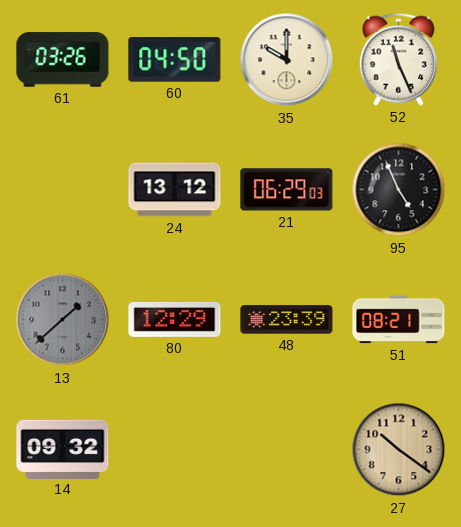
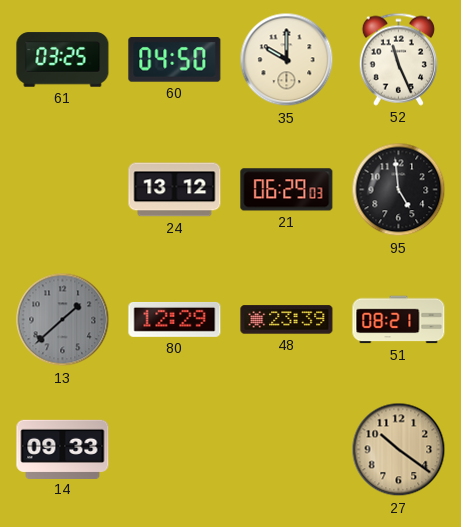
61: 03:26 -> 03:25
95: 4:56 -> 4:59
14: 09:32 -> 09:33
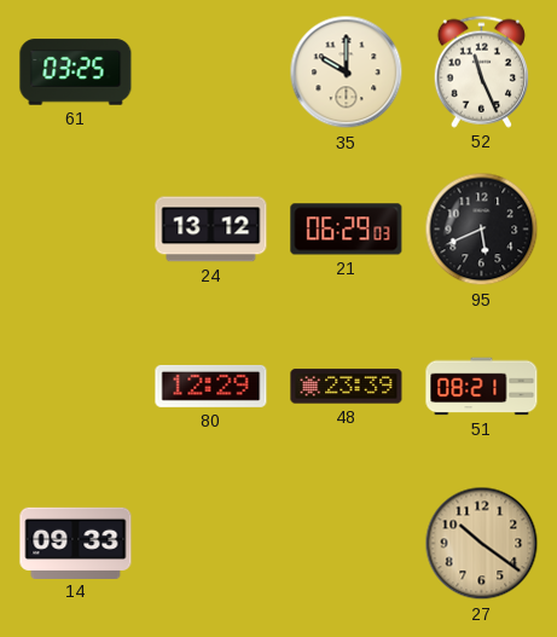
60: 04:50 -> none
95: 4:59 -> 5:41
13: 1:38 -> none
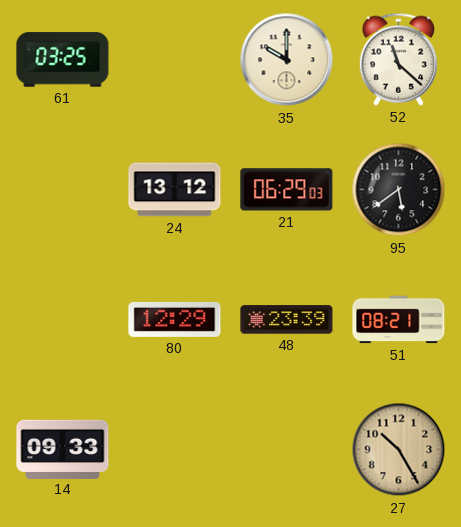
52: 11:26 -> 11:22
95: 5:41 -> 5:39
27: 10:21 -> 10:25
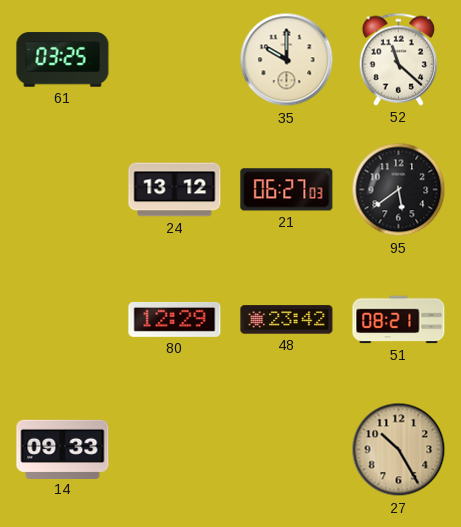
21: 06:29 -> 06:27
48: 23:39 -> 23:42
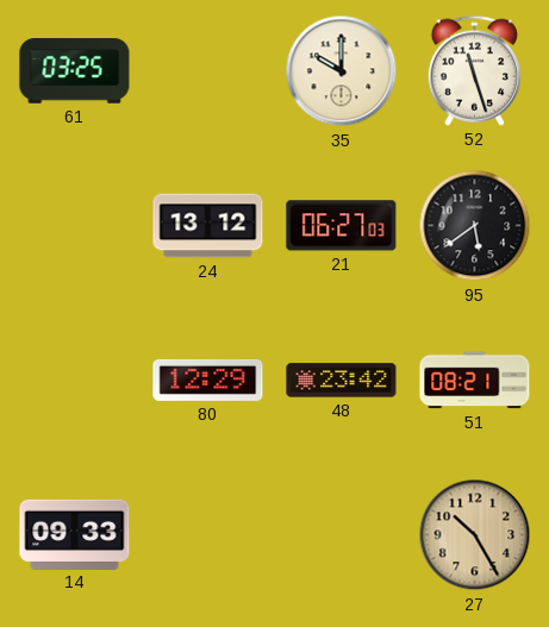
52: 11:22 -> 11:27
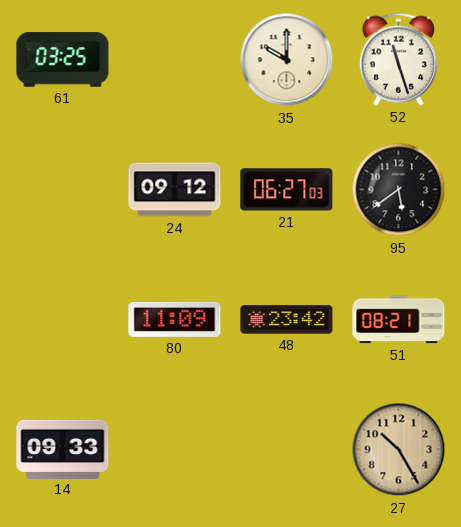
24: 13:12 -> 09:12
80: 12:29 -> 11:09
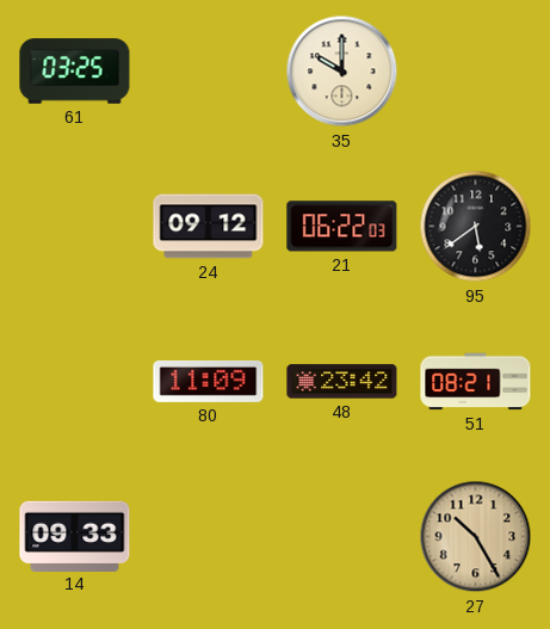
52: 11:27 -> none
21: 06:27 -> 06:22
